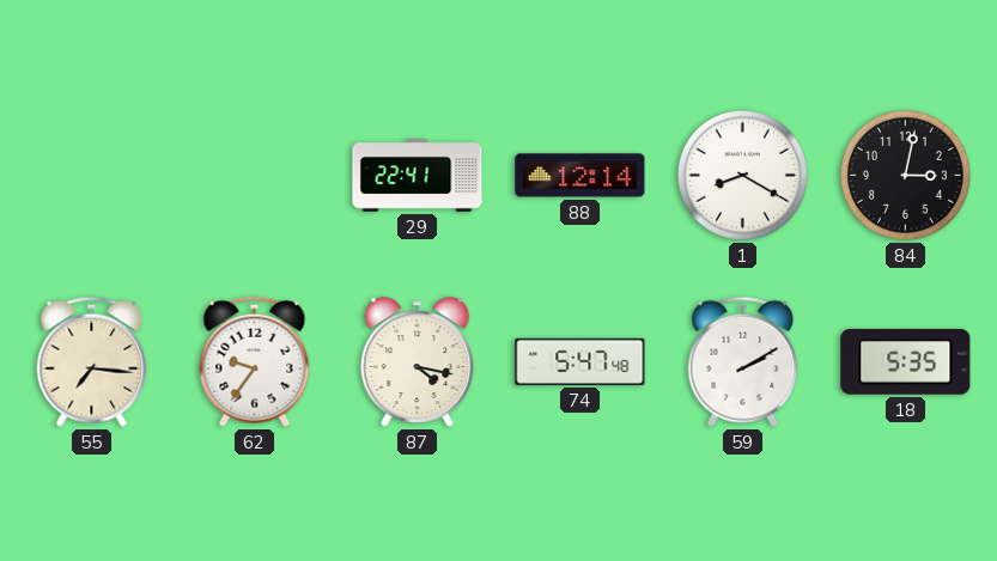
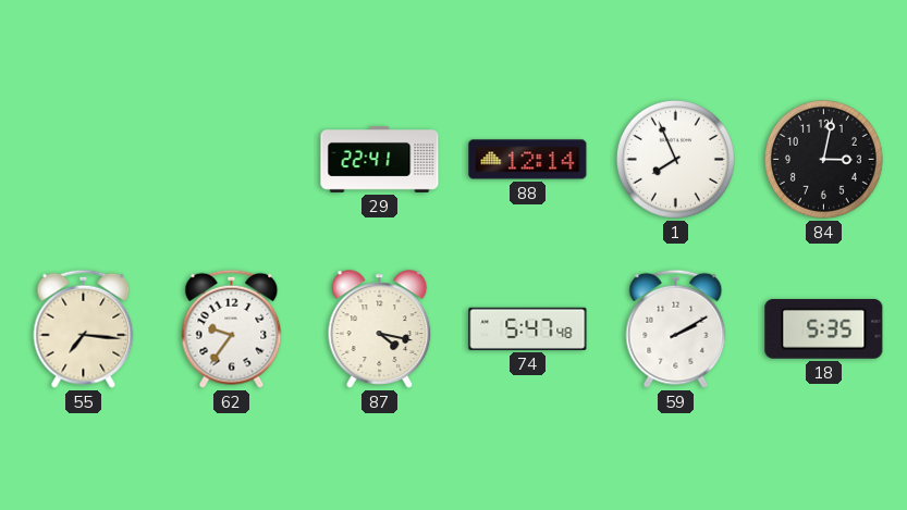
1: 8:20 -> 7:56
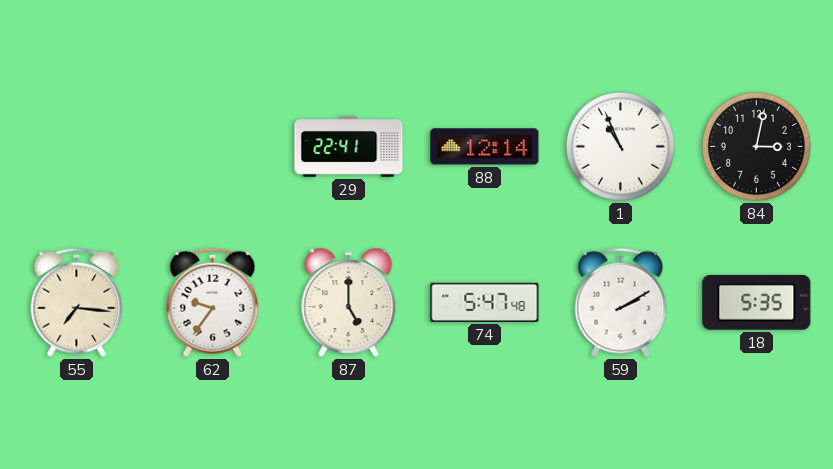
1: 7:56 -> 10:56
87: 4:17 -> 5:00
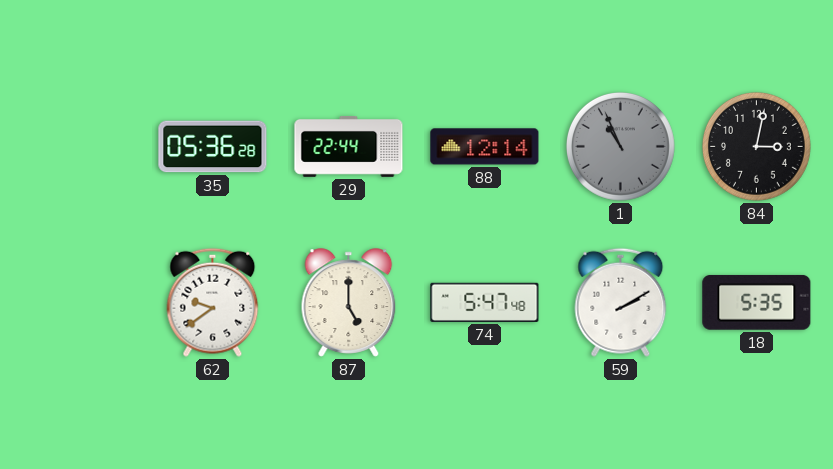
35: none -> 05:36
29: 22:41 -> 22:44
1 dial: white -> grey
55: 7:16 -> none
62: 9:36 -> 9:39
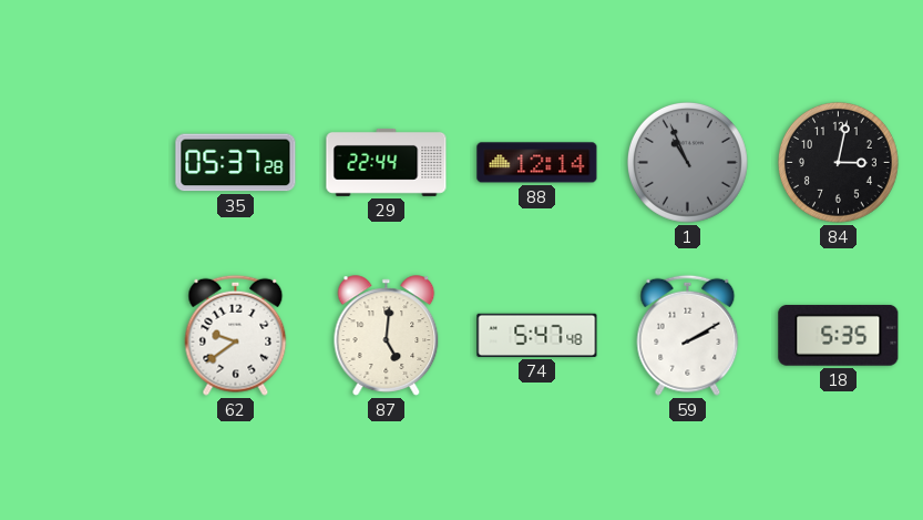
35: 05:36 -> 05:37
87: 5:00 -> 5:01
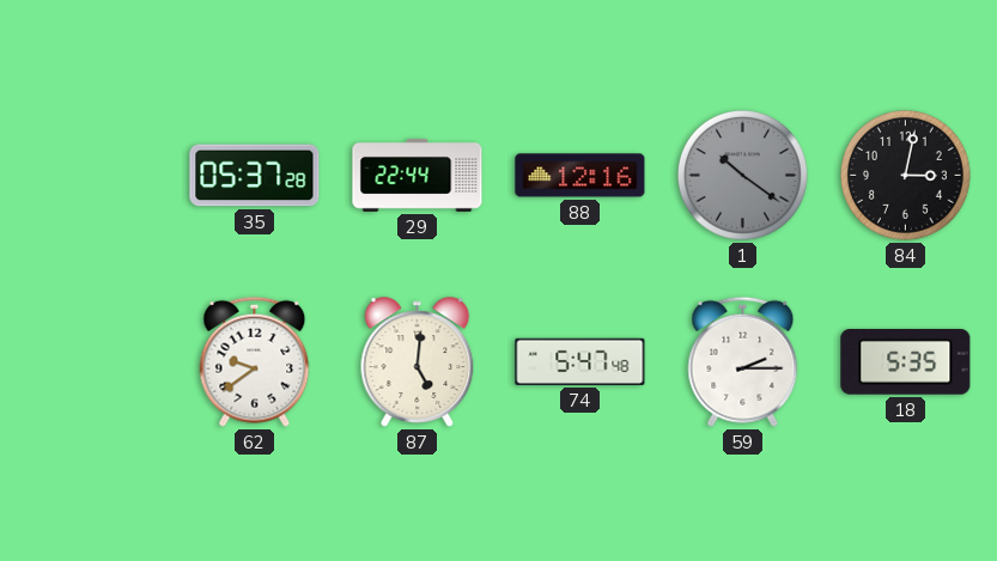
88: 12:14 -> 12:16
1: 10:56 -> 10:21
59: 2:10 -> 2:15
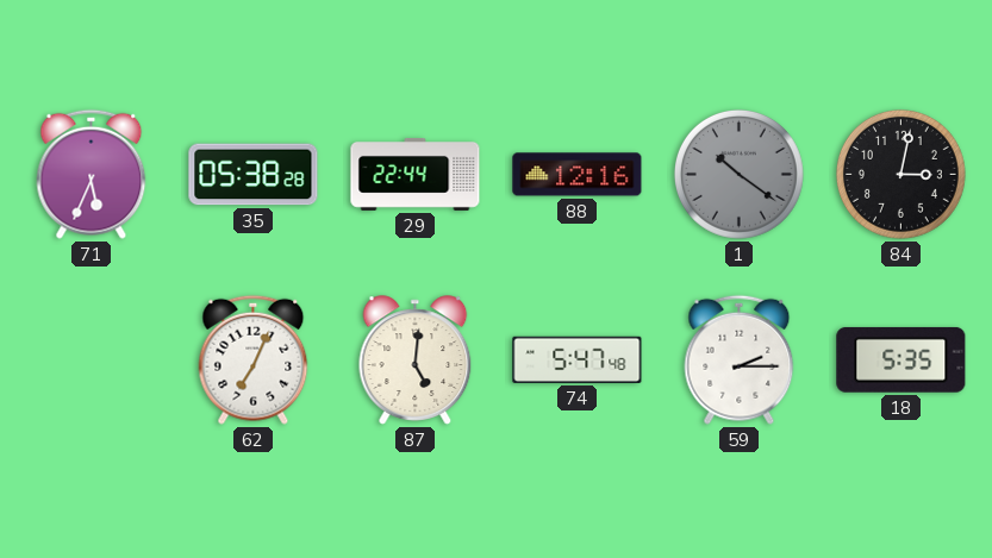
71: none -> 5:34
35: 05:37 -> 05:38
62: 9:39 -> 7:04
